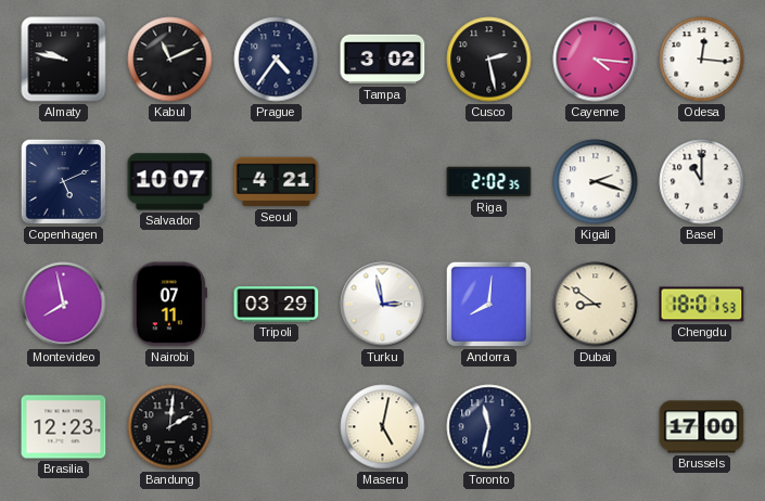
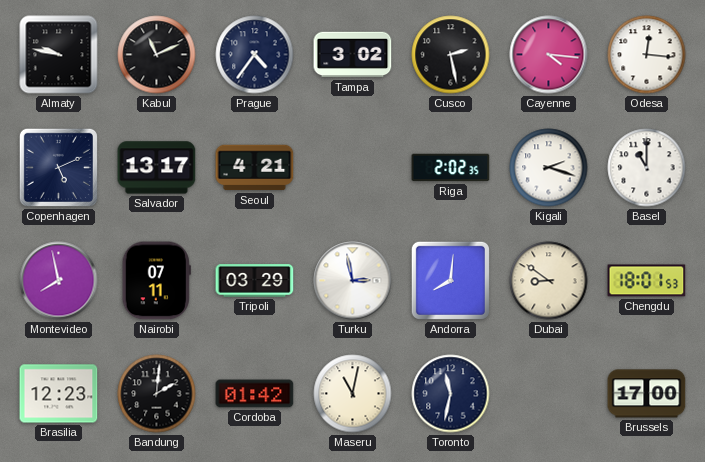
Salvador: 10:07 -> 13:17
Cordoba: none -> 01:42
Maseru: 5:02 -> 11:02
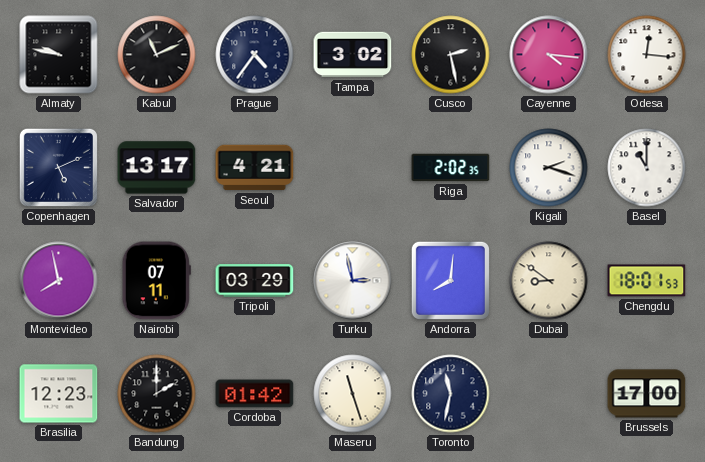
Bandung: 2:01 -> 2:00
Maseru: 11:02 -> 11:27
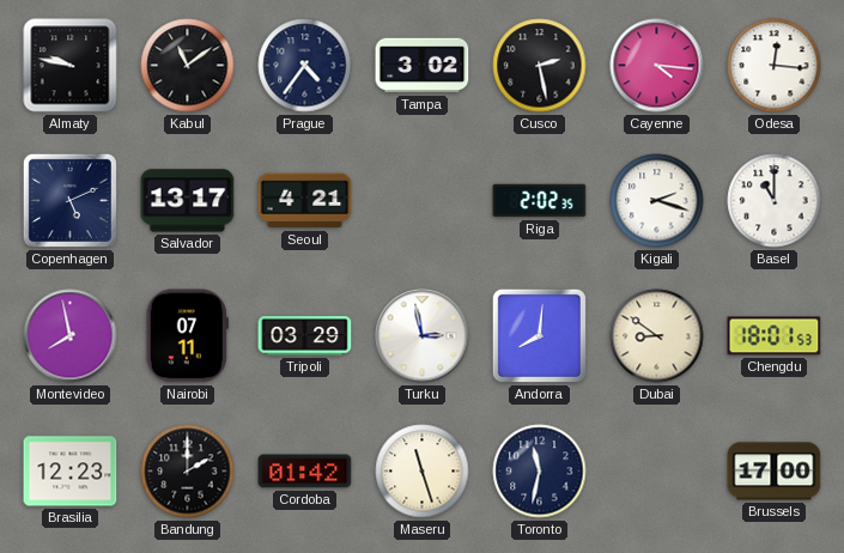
Kabul: 11:11 -> 11:09
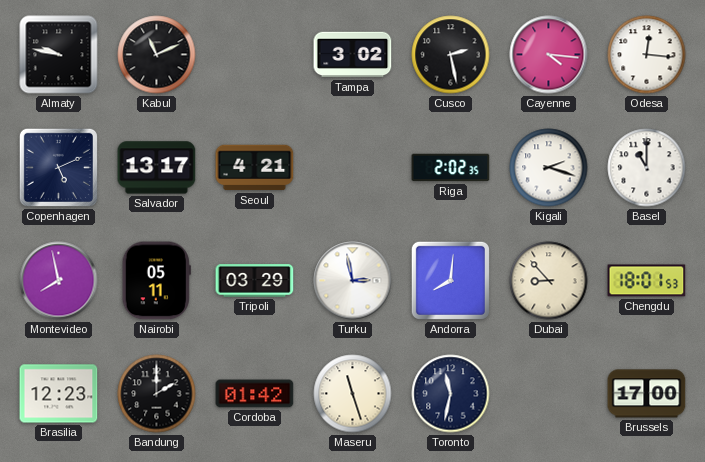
Kabul: 11:09 -> 11:11
Prague: 4:36 -> none
Nairobi: 07:11 -> 05:11
Dubai: 8:51 -> 8:53
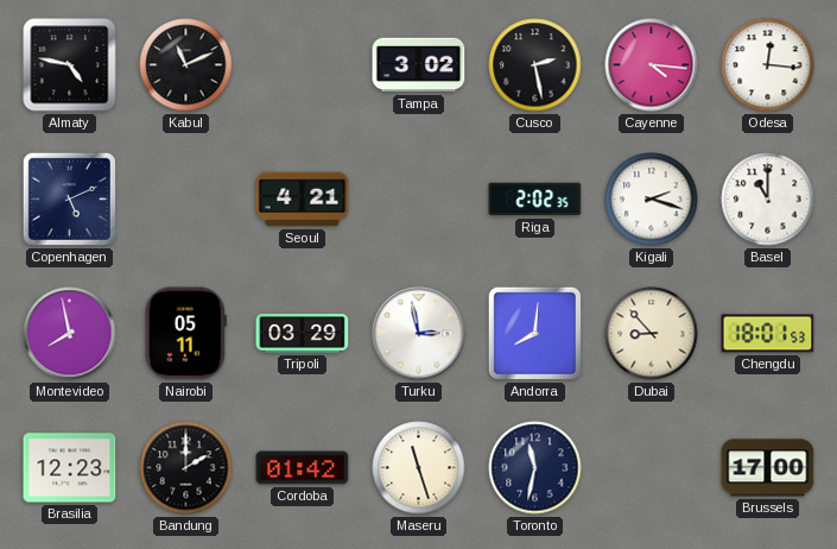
Almaty: 9:47 -> 4:47
Salvador: 13:17 -> none
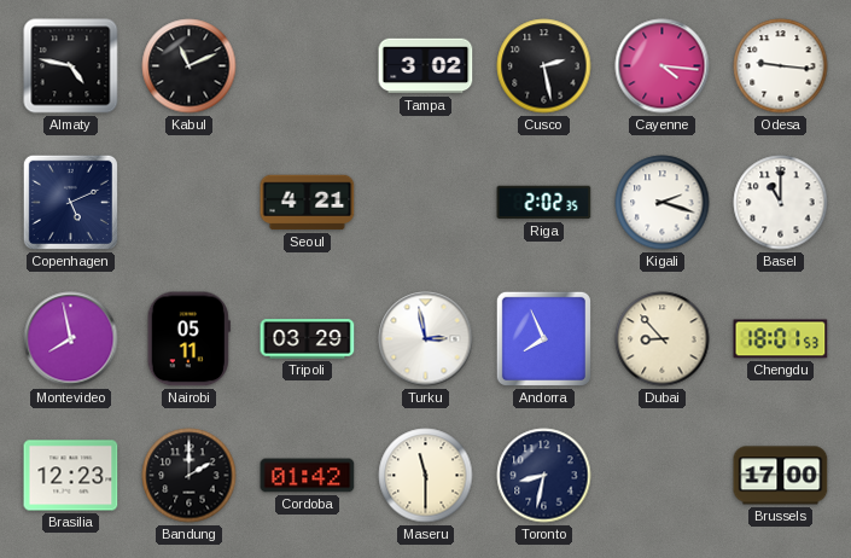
Odesa: 12:16 -> 9:16
Andorra: 8:01 -> 7:56
Maseru: 11:27 -> 11:30
Toronto: 11:32 -> 8:32
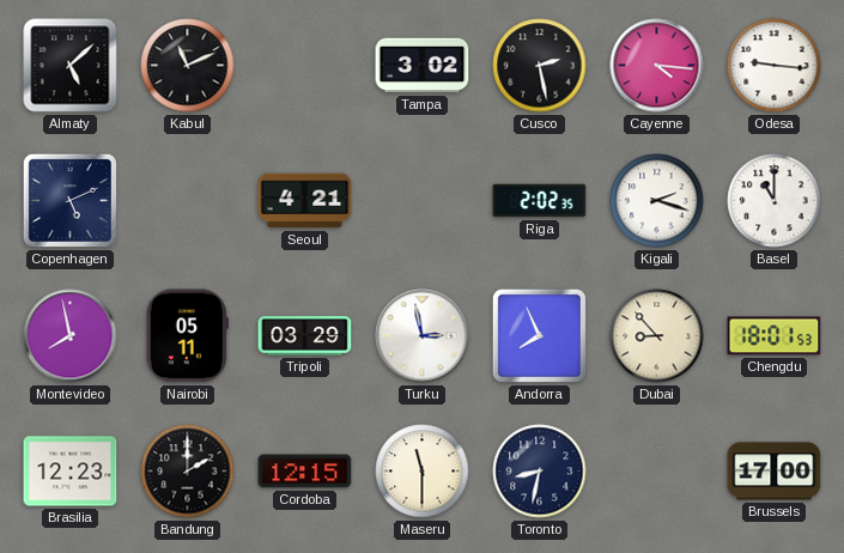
Almaty: 4:47 -> 5:08
Cordoba: 01:42 -> 12:15
